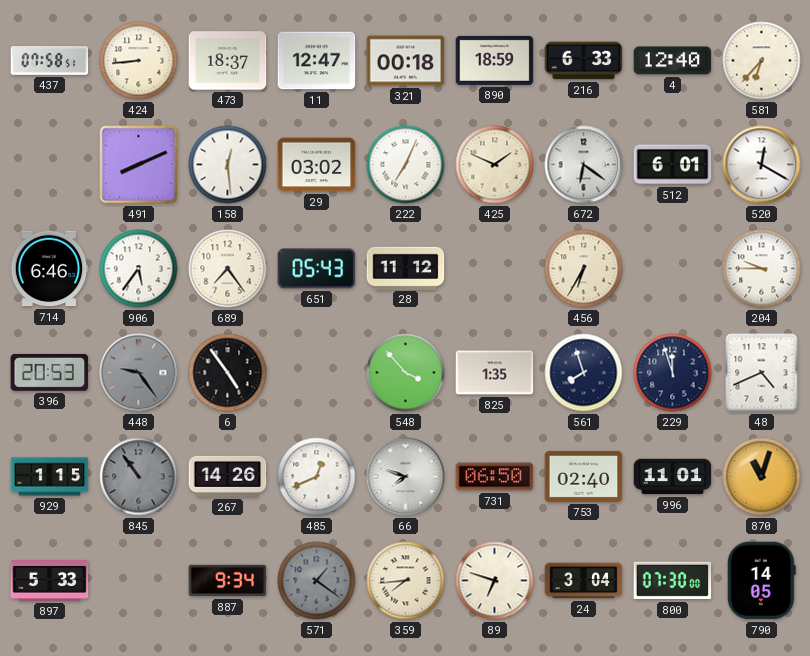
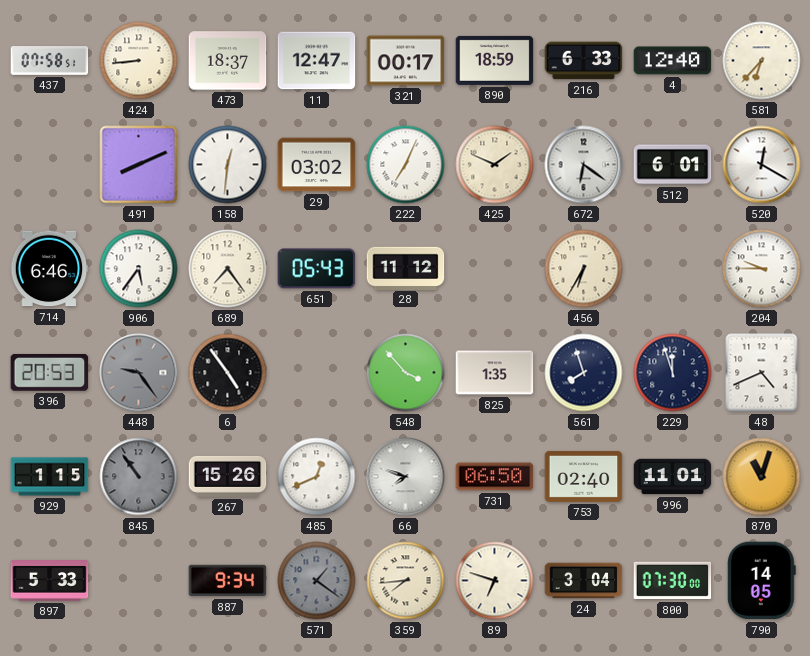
321: 00:18 -> 00:17
158: 12:29 -> 12:31
267: 14:26 -> 15:26
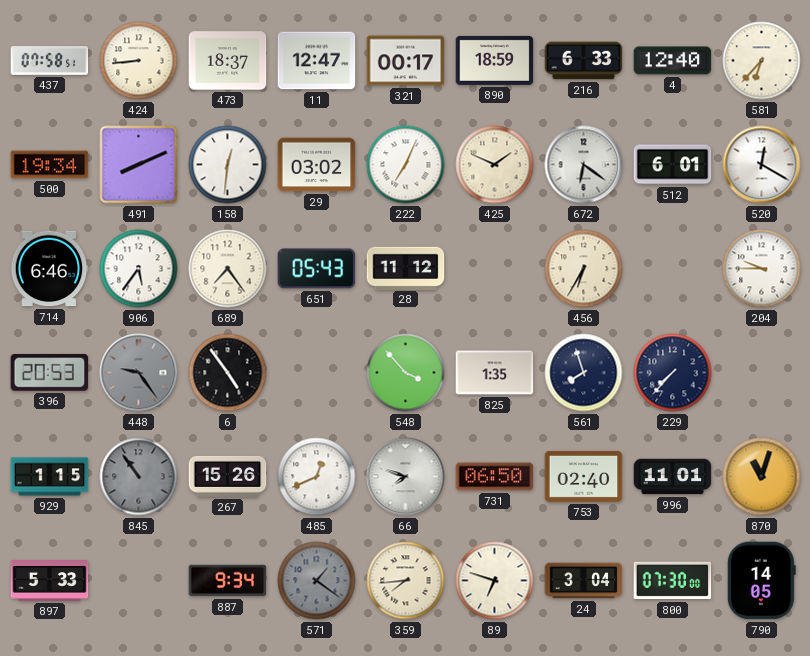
500: none -> 19:34
229: 11:57 -> 7:37
48: 4:41 -> none
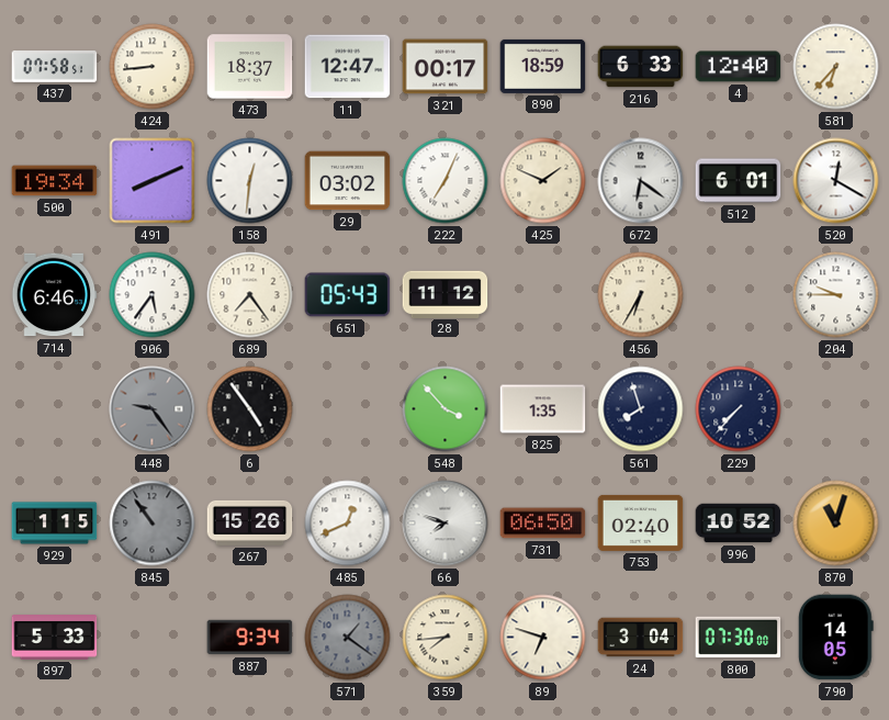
396: 20:53 -> none
996: 11:01 -> 10:52
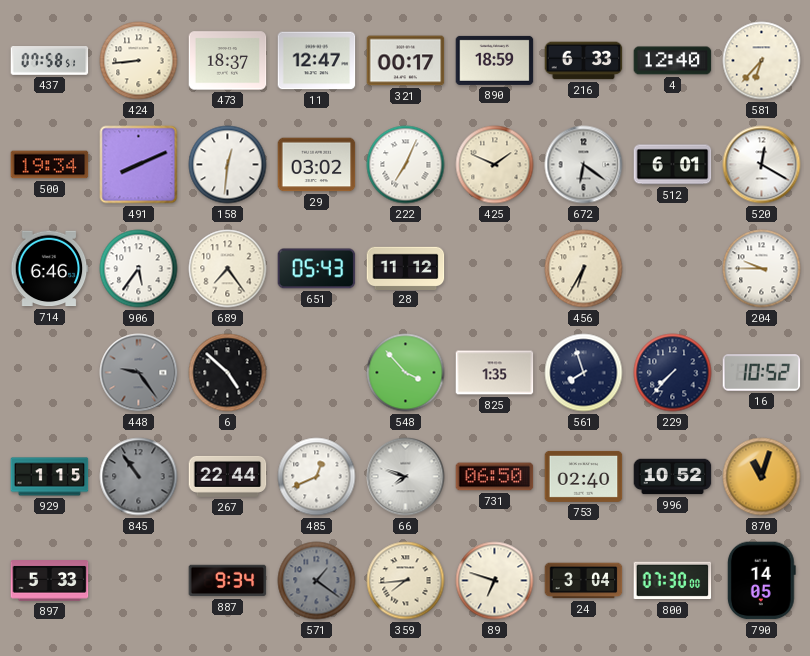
6: 4:54 -> 4:52
16: none -> 10:52
267: 15:26 -> 22:44
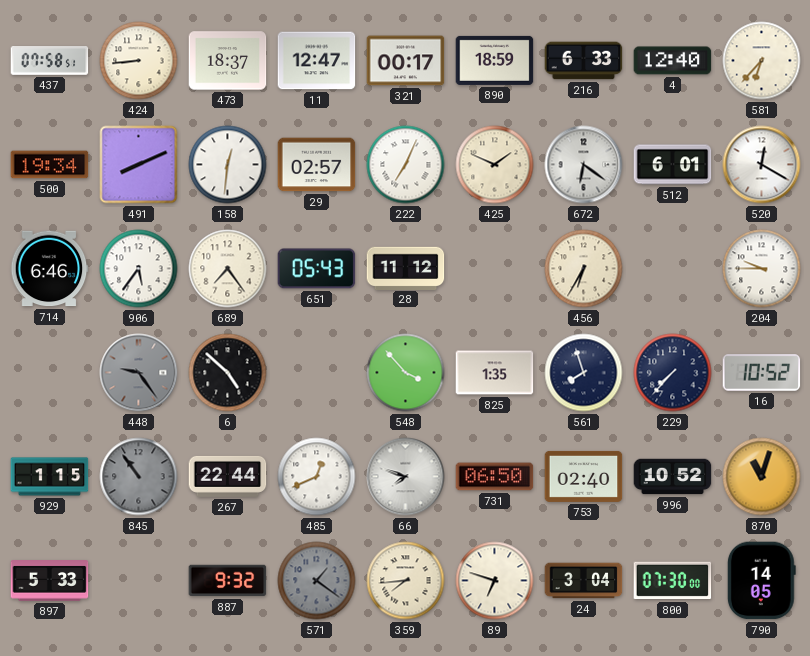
29: 03:02 -> 02:57
887: 9:34 -> 9:32
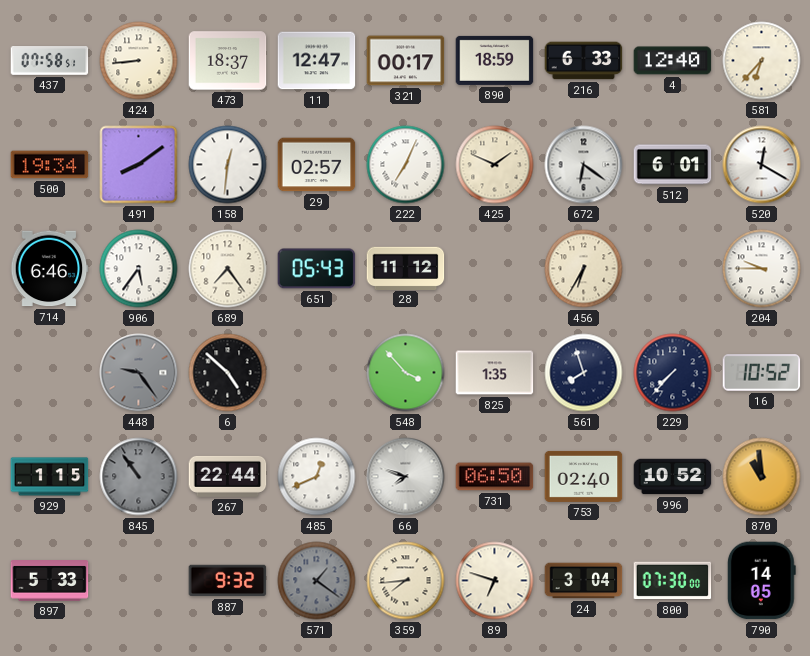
491: 8:11 -> 8:09
870: 11:03 -> 10:59
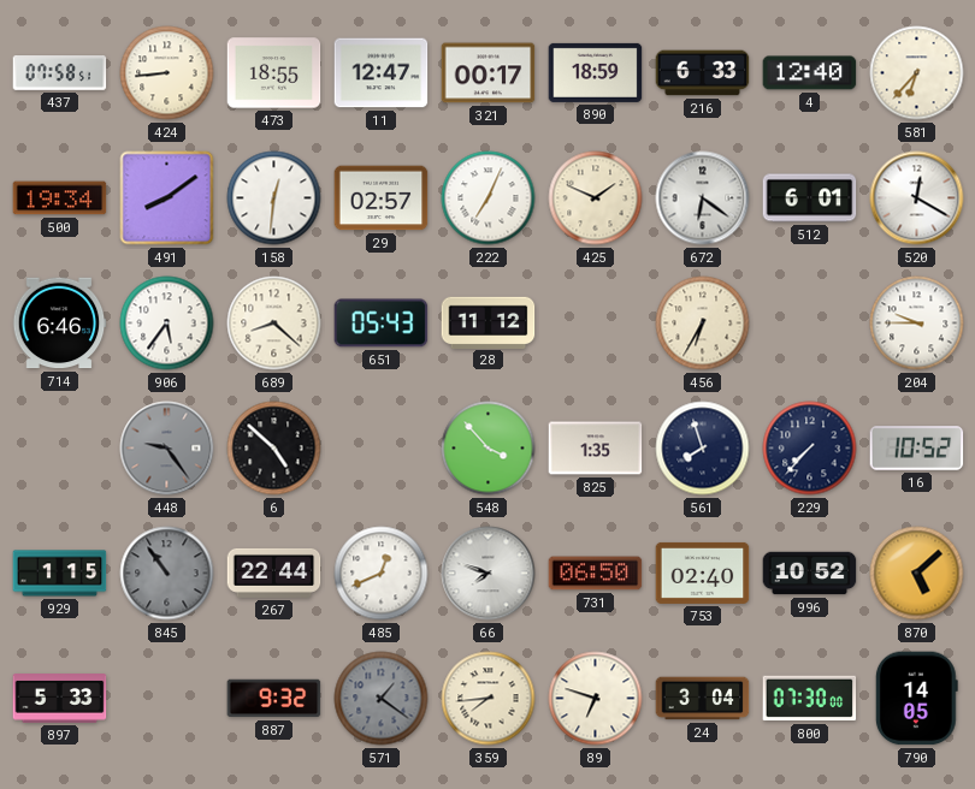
473: 18:37 -> 18:55
689: 7:24 -> 8:22
870: 10:59 -> 5:08
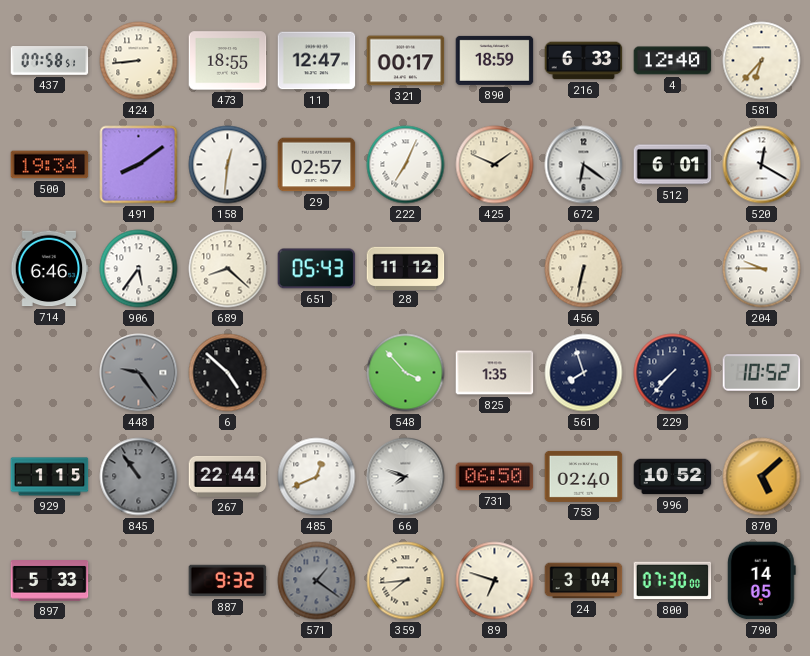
456: 6:35 -> 6:32
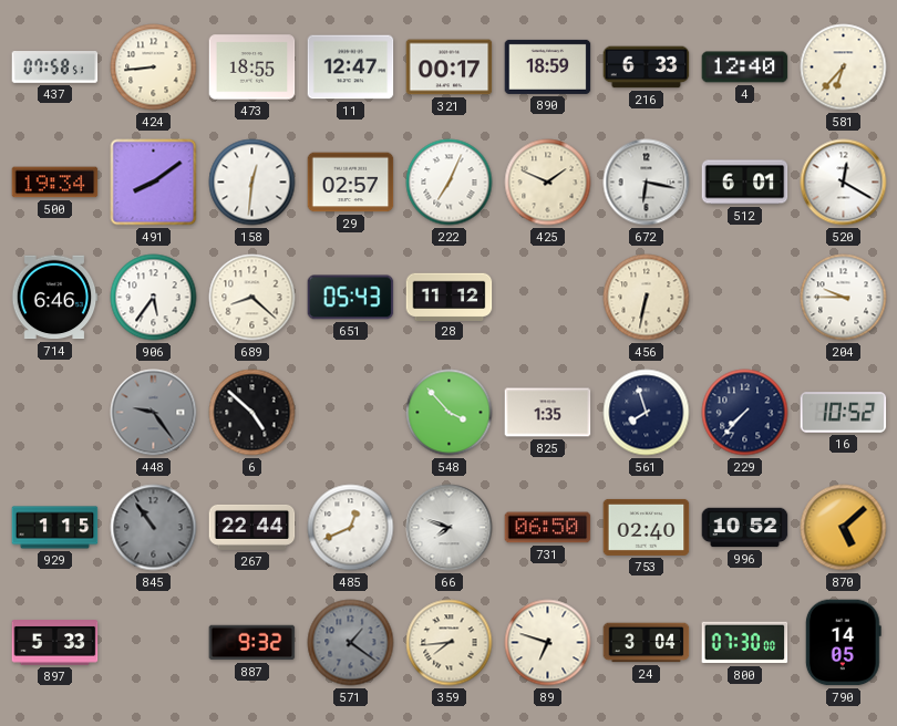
672: 6:21 -> 6:17
